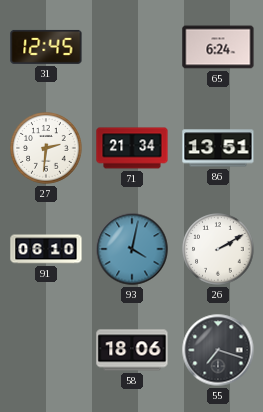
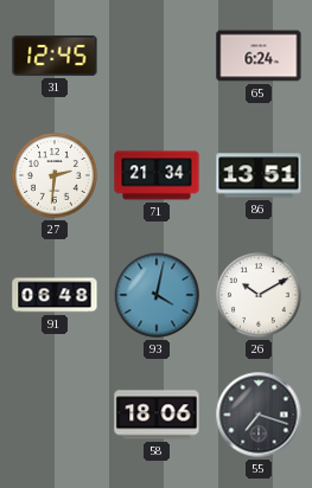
91: 06:10 -> 06:48
26: 2:10 -> 10:10
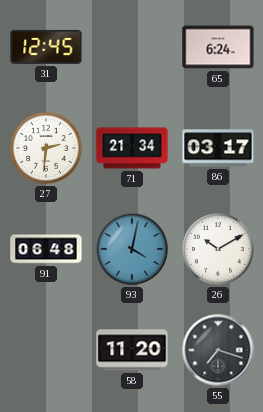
86: 13:51 -> 03:17
58: 18:06 -> 11:20
